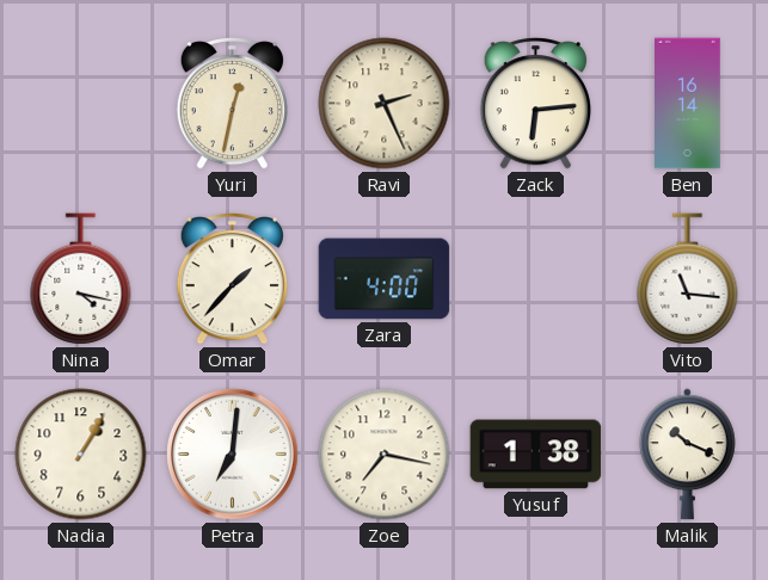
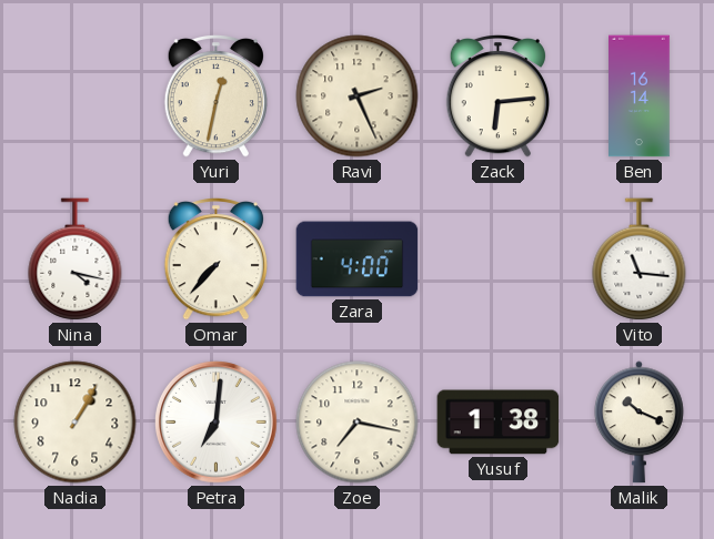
Omar: 1:37 -> 7:37
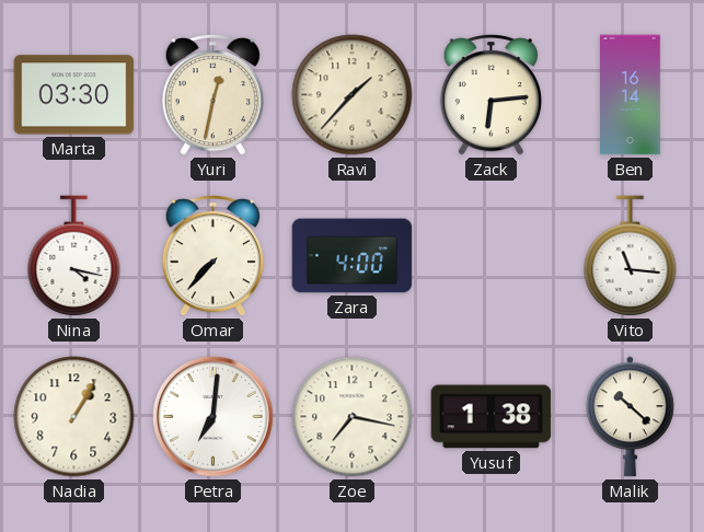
Marta: none -> 03:30
Ravi: 2:26 -> 1:37
Malik: 10:19 -> 10:22
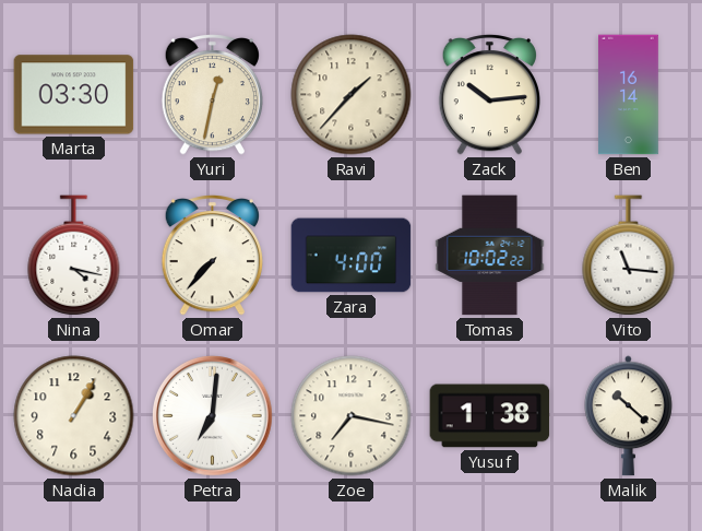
Zack: 6:14 -> 10:14
Tomas: none -> 10:02
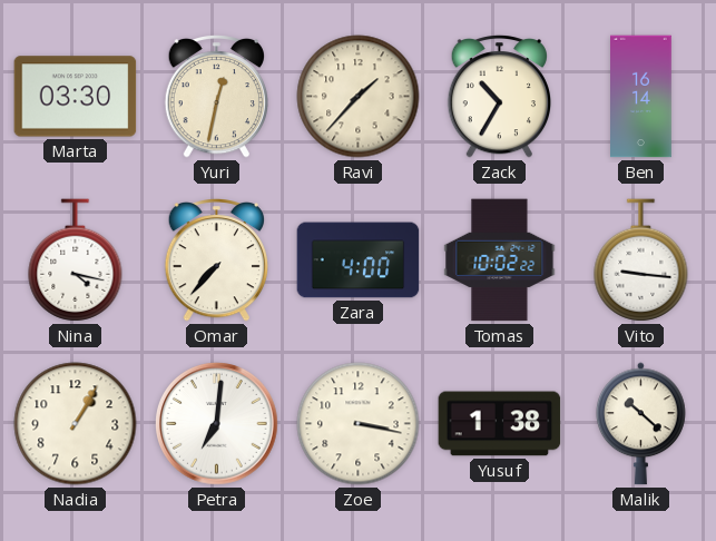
Zack: 10:14 -> 10:35
Vito: 11:16 -> 9:16
Zoe: 7:17 -> 3:17
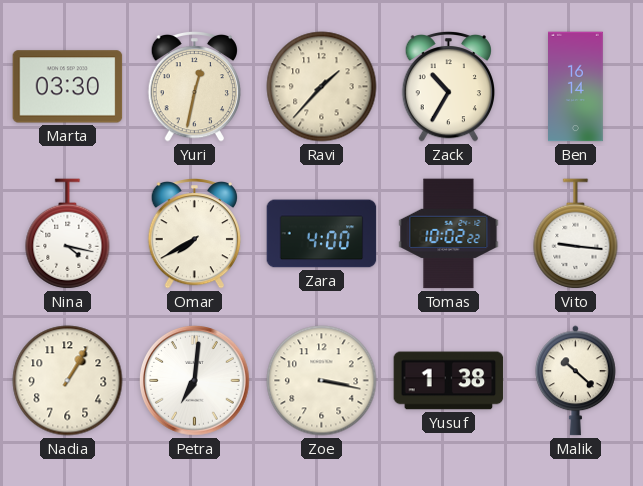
Omar: 7:37 -> 7:40
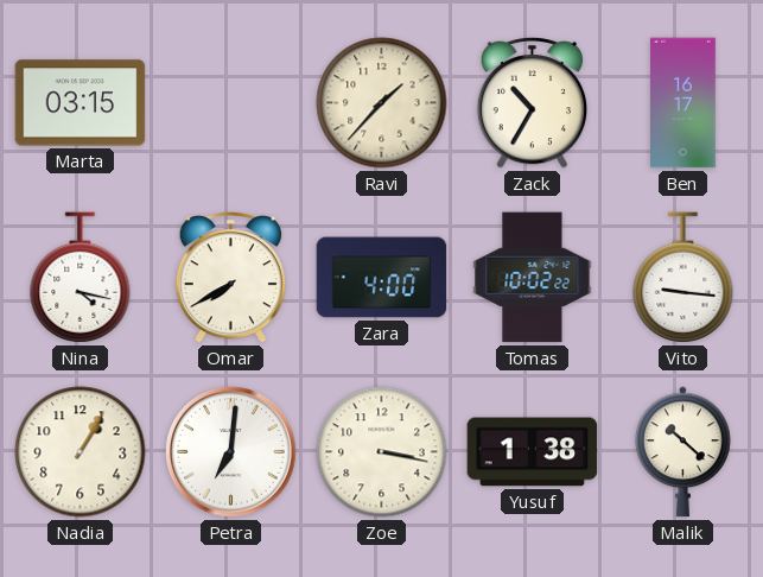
Marta: 03:30 -> 03:15
Yuri: 12:32 -> none
Ben: 16:14 -> 16:17
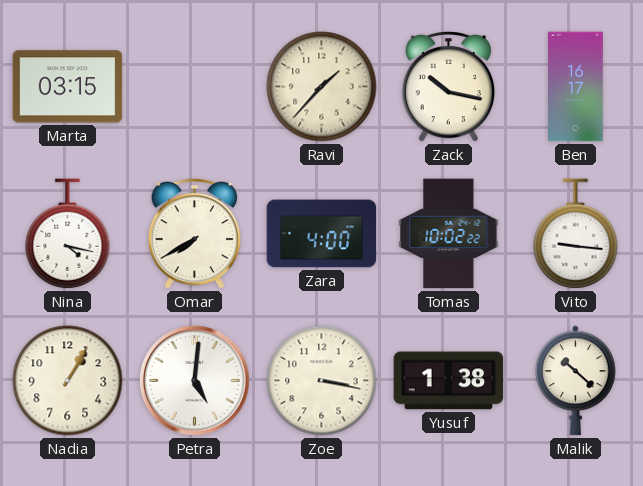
Zack: 10:35 -> 10:17
Petra: 7:01 -> 5:01
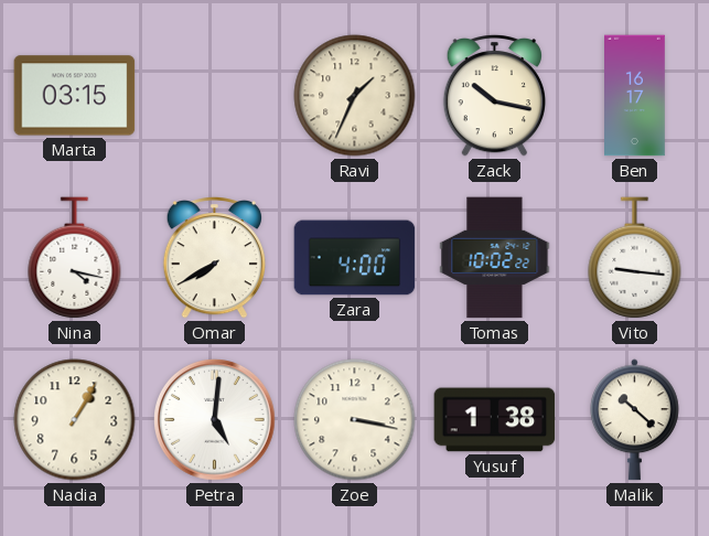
Ravi: 1:37 -> 1:34
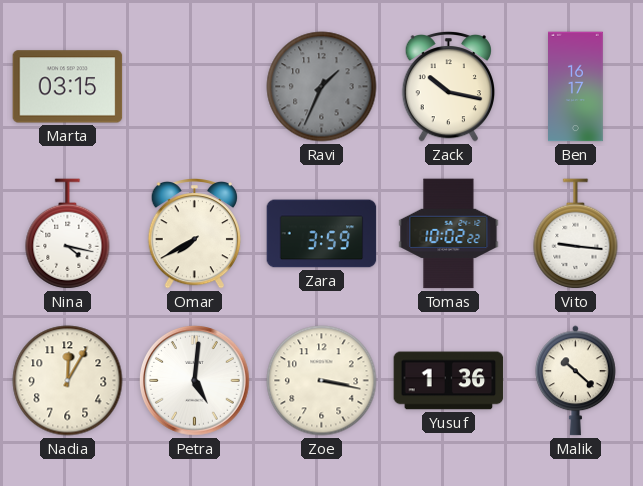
Ravi dial: cream -> grey
Zara: 4:00 -> 3:59
Nadia: 1:05 -> 12:05
Yusuf: 1:38 -> 1:36
